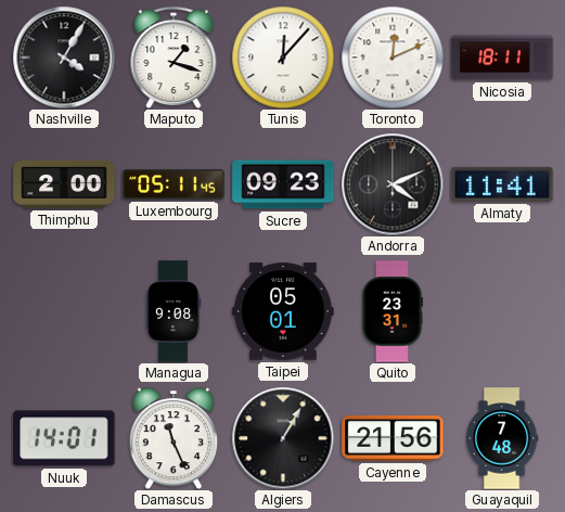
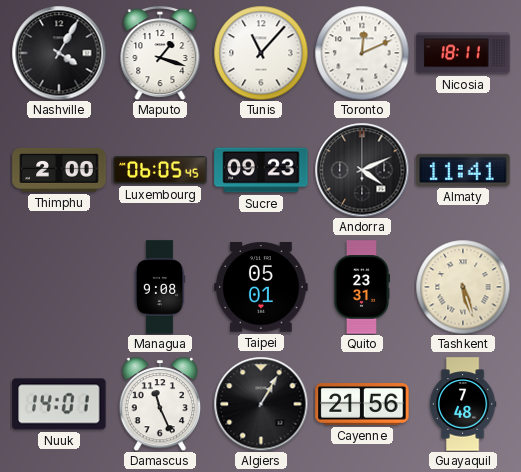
Tunis: 12:07 -> 11:07
Luxembourg: 05:11 -> 06:05
Tashkent: none -> 5:27
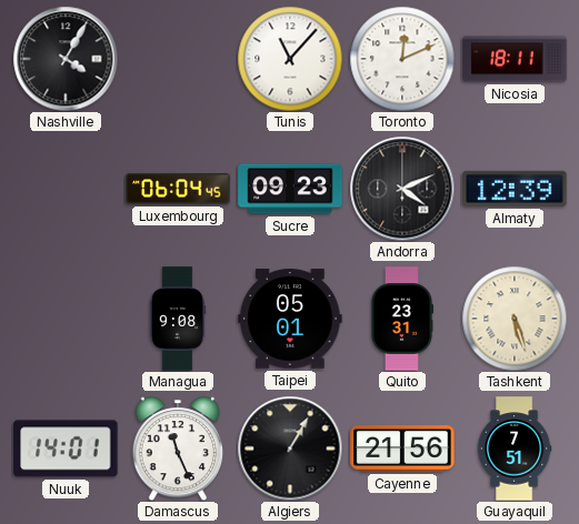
Maputo: 1:18 -> none
Thimphu: 2:00 -> none
Luxembourg: 06:05 -> 06:04
Almaty: 11:41 -> 12:39
Guayaquil: 7:48 -> 7:51
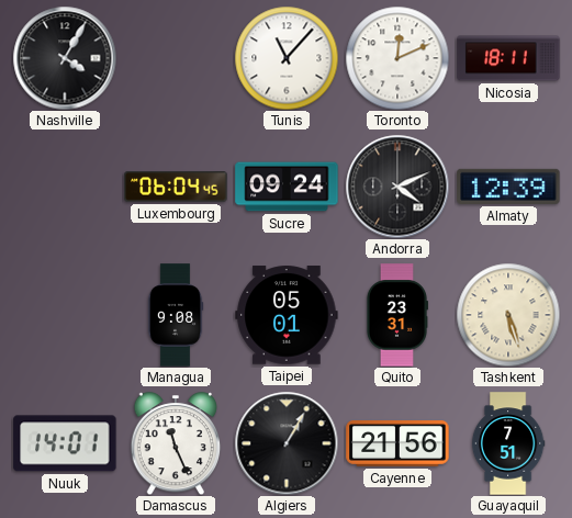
Sucre: 09:23 -> 09:24
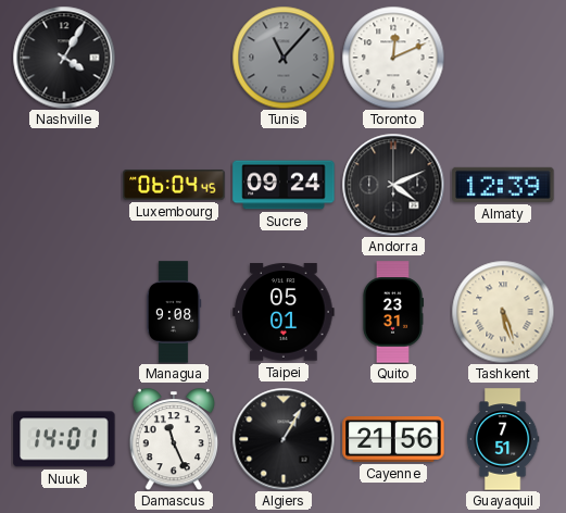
Tunis dial: white -> grey
Nicosia: 18:11 -> none
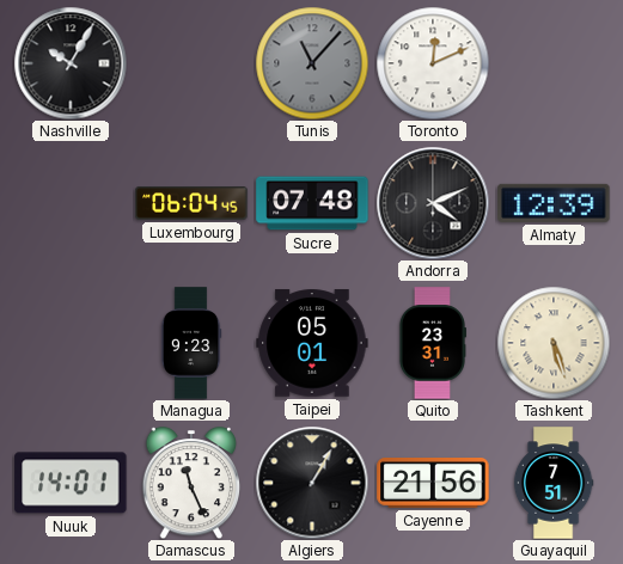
Nashville: 4:05 -> 10:05
Sucre: 09:24 -> 07:48
Managua: 9:08 -> 9:23
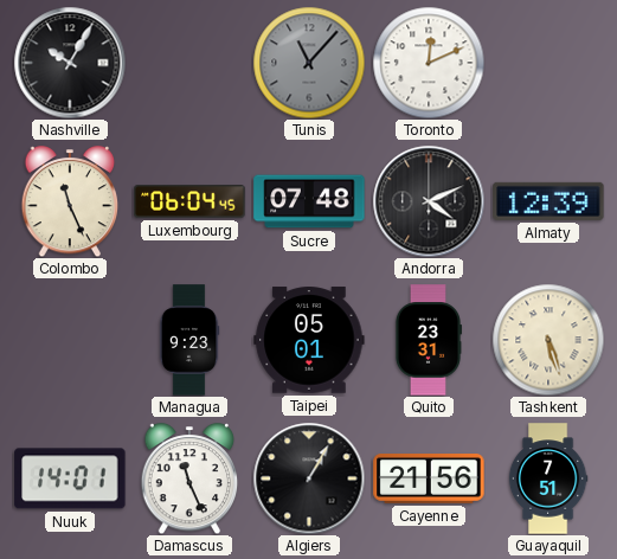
Colombo: none -> 11:26
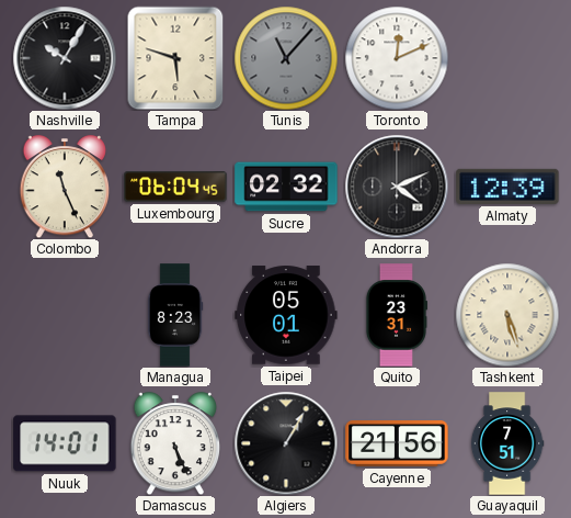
Tampa: none -> 5:48
Sucre: 07:48 -> 02:32
Managua: 9:23 -> 8:23
Damascus: 11:26 -> 5:26
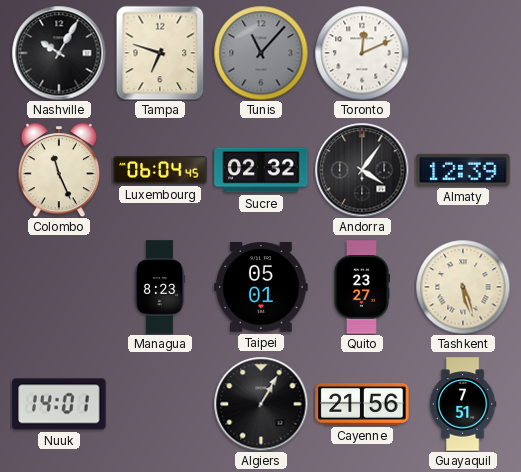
Tampa: 5:48 -> 6:48
Andorra: 4:11 -> 4:06
Quito: 23:31 -> 23:27
Damascus: 5:26 -> none
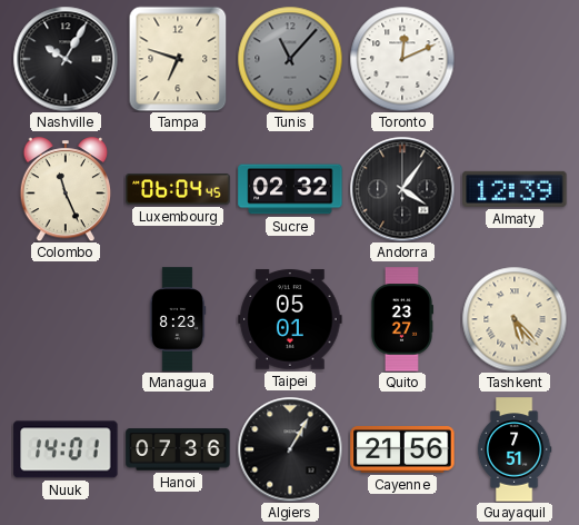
Tashkent: 5:27 -> 5:23
Hanoi: none -> 07:36
